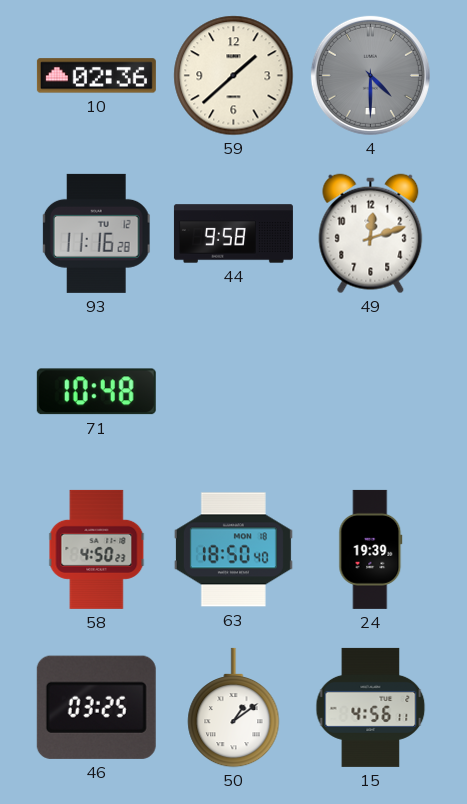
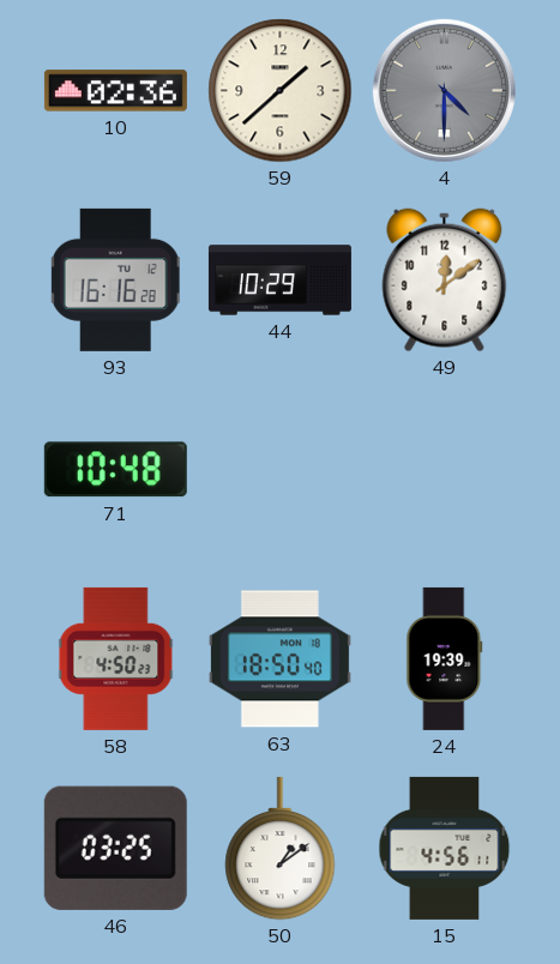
93: 11:16 -> 16:16
44: 9:58 -> 10:29
49: 12:12 -> 12:09
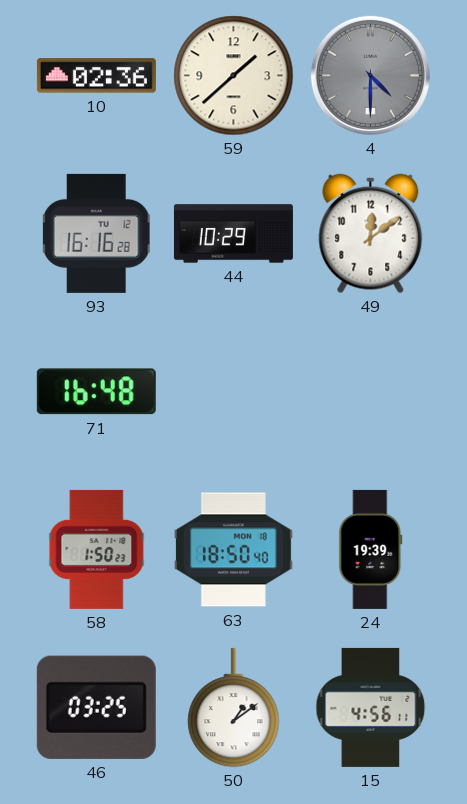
71: 10:48 -> 16:48
58: 4:50 -> 1:50
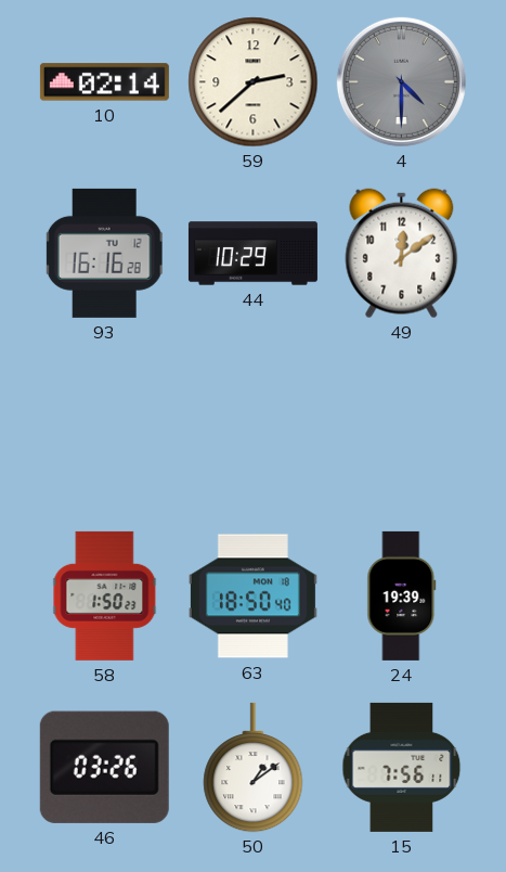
10: 02:36 -> 02:14
59: 1:38 -> 2:38
71: 16:48 -> none
46: 03:25 -> 03:26
15: 4:56 -> 7:56
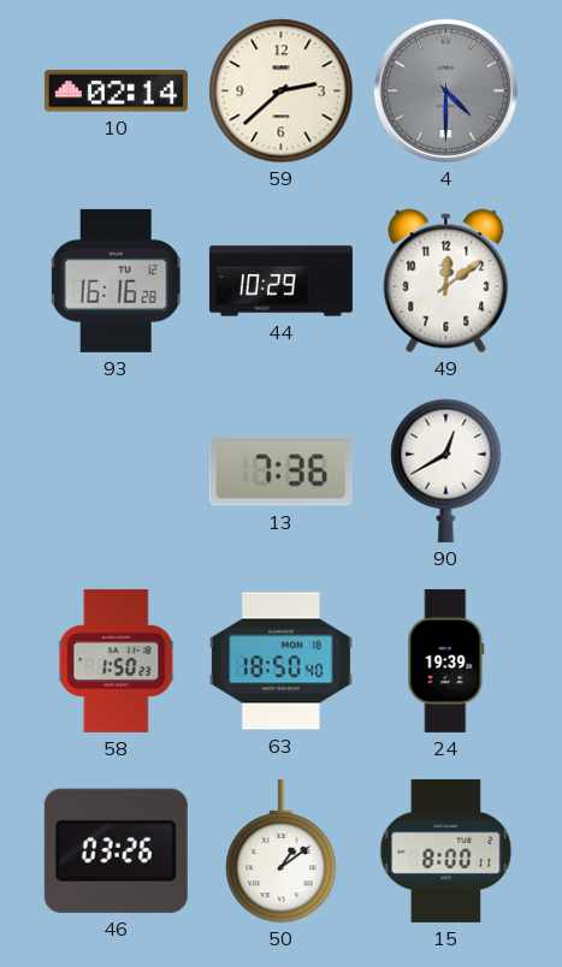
13: none -> 7:36
90: none -> 12:40
15: 7:56 -> 8:00
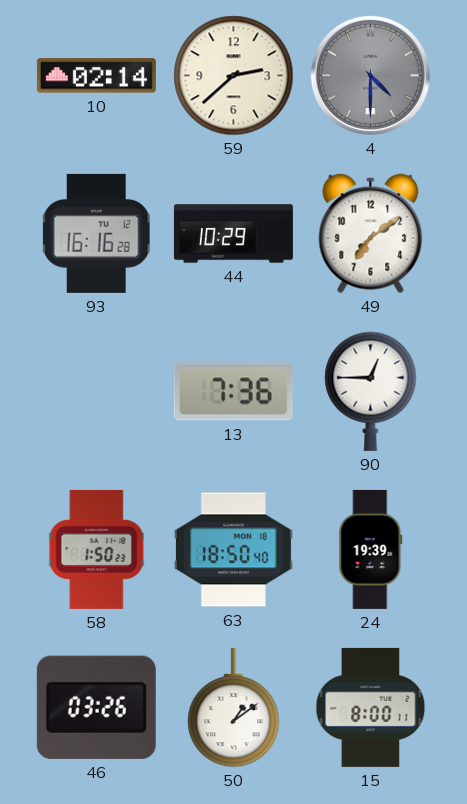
49: 12:09 -> 7:09
90: 12:40 -> 12:45
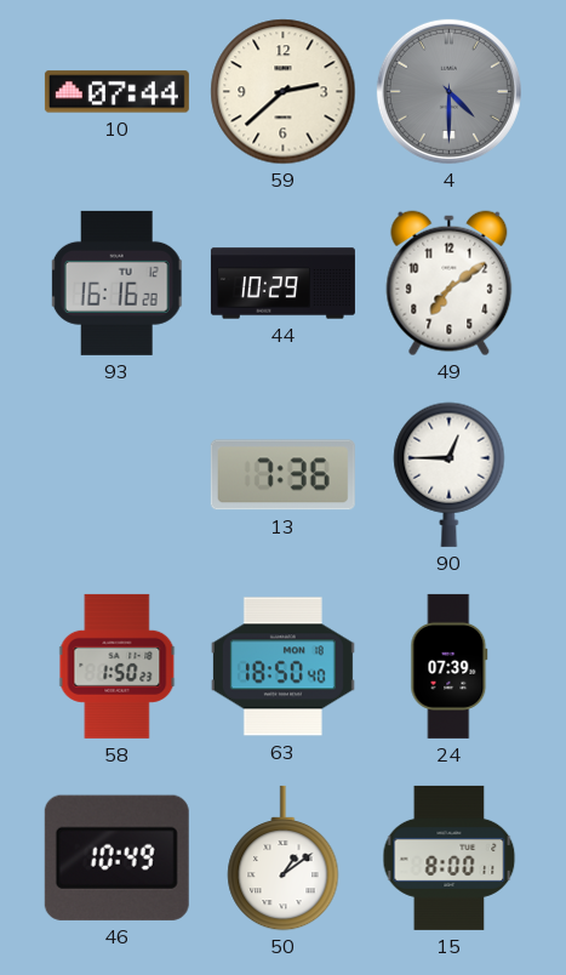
10: 02:14 -> 07:44
24: 19:39 -> 07:39
46: 03:26 -> 10:49
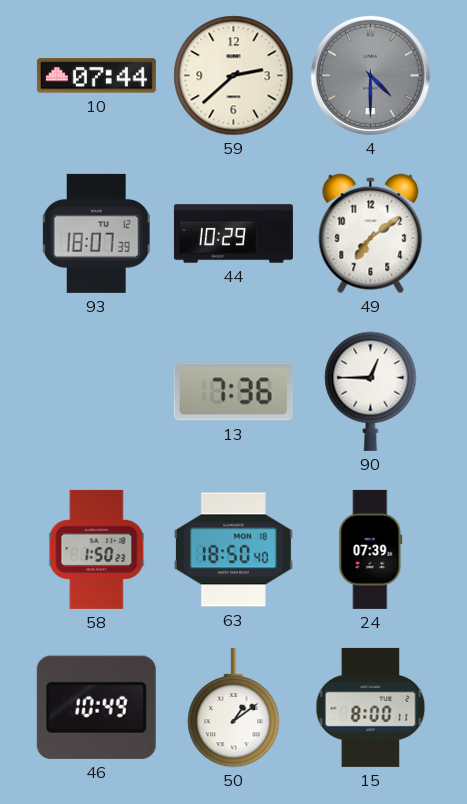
93: 16:16 -> 18:07
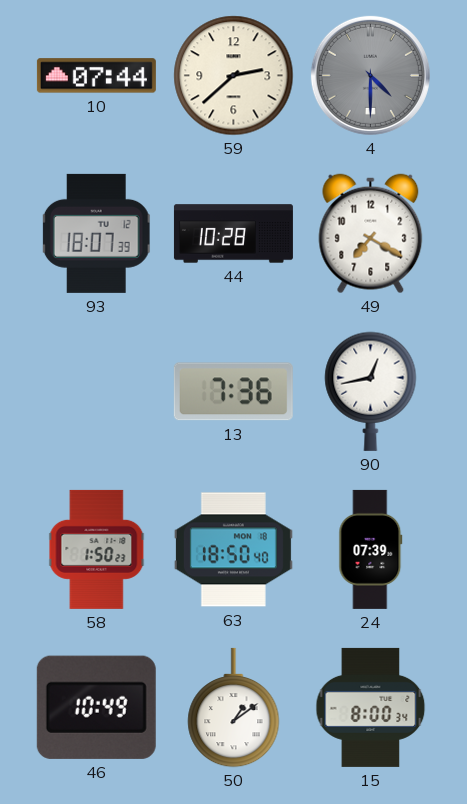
44: 10:29 -> 10:28
49: 7:09 -> 7:20
90: 12:45 -> 12:43
15: 8:00:11 -> 8:00:34
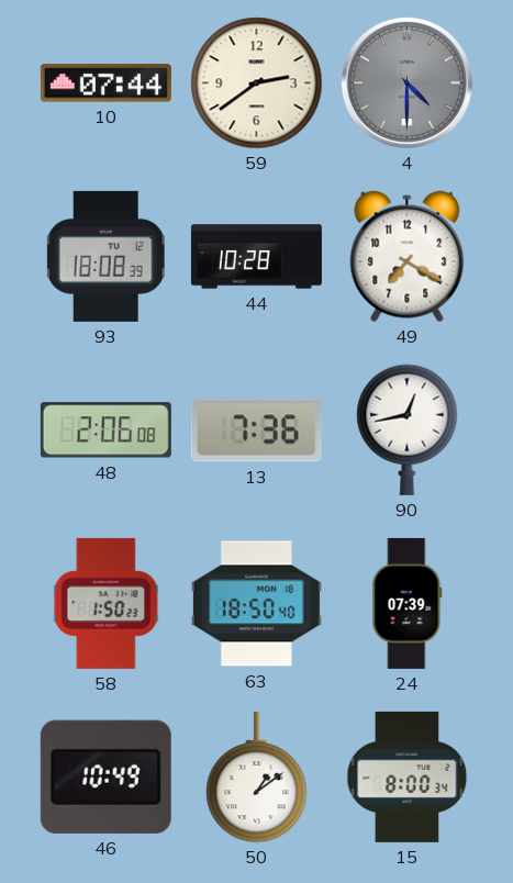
59: 2:38 -> 2:39
93: 18:07 -> 18:08
48: none -> 2:06
